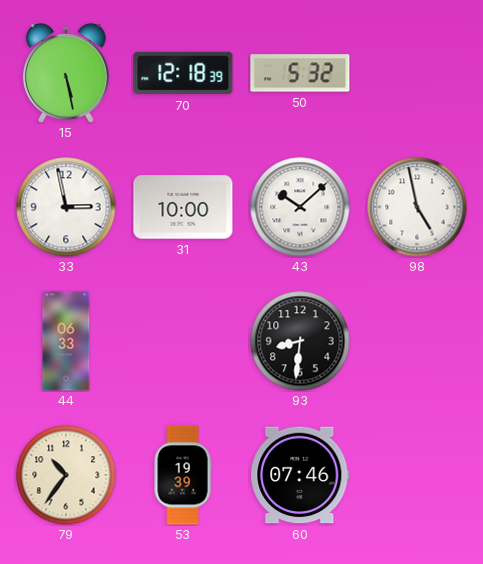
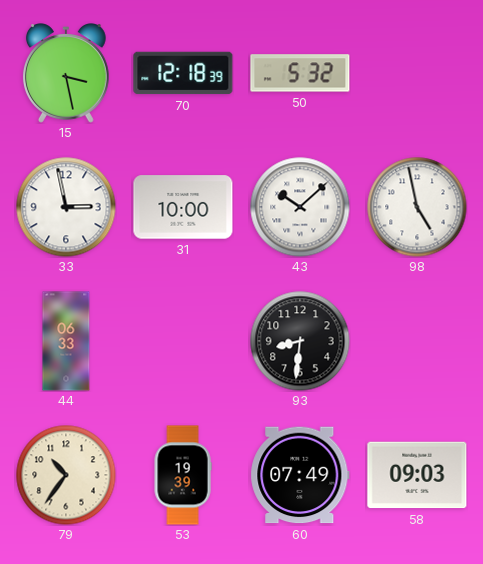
15: 5:28 -> 3:28
60: 07:46 -> 07:49
58: none -> 09:03
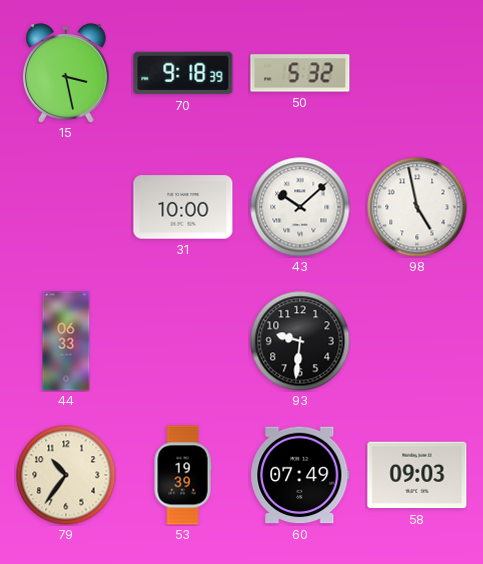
70: 12:18 -> 9:18
33: 2:58 -> none
93: 8:31 -> 9:31
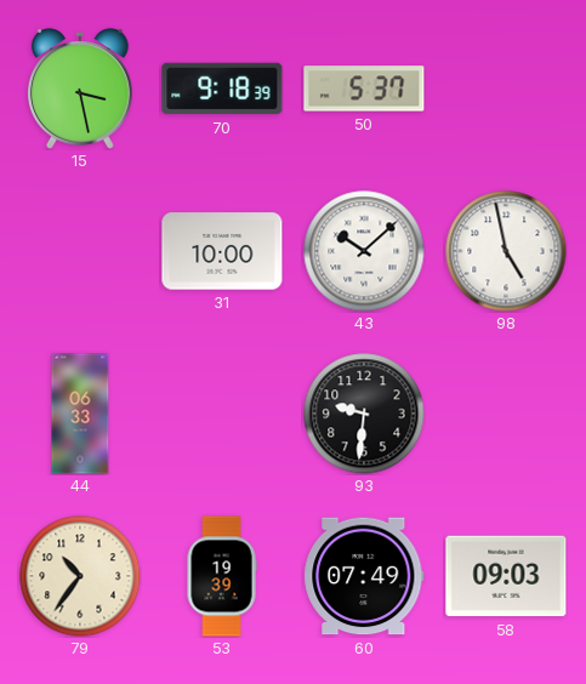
50: 5:32 -> 5:37
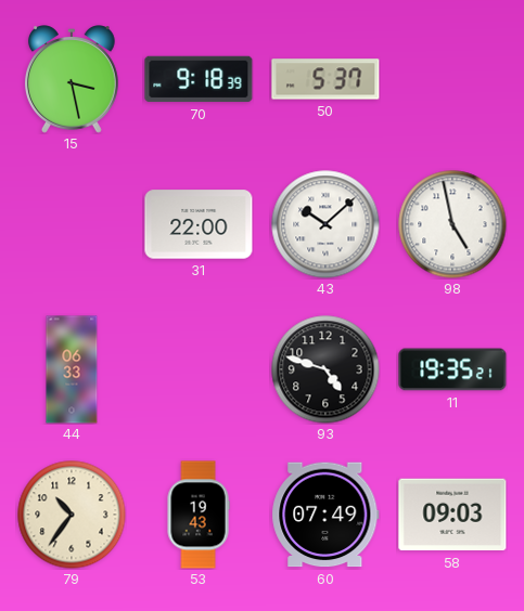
31: 10:00 -> 22:00
93: 9:31 -> 4:48
11: none -> 19:35
53: 19:39 -> 19:43
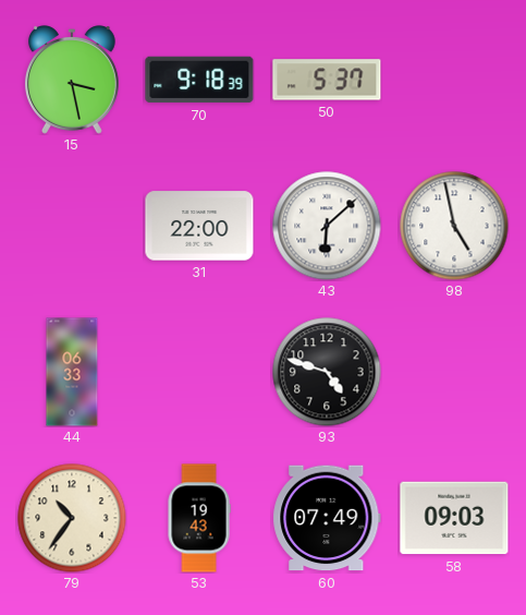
43: 10:08 -> 6:08
11: 19:35 -> none
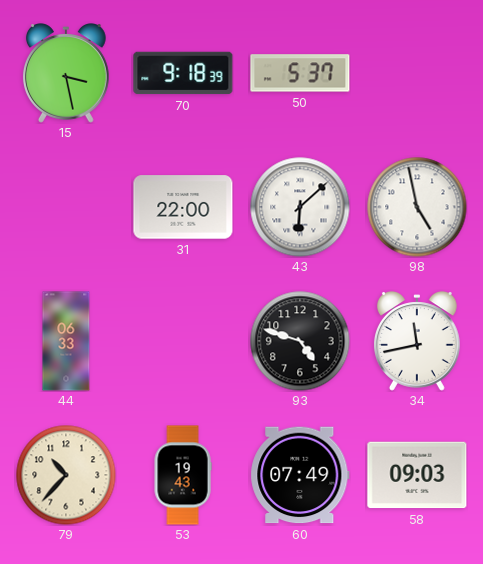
34: none -> 11:43
79: 10:36 -> 10:37
